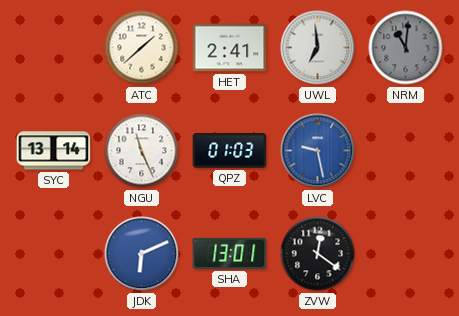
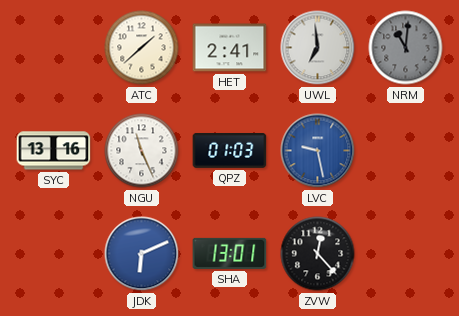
SYC: 13:14 -> 13:16
ZVW: 12:21 -> 12:23
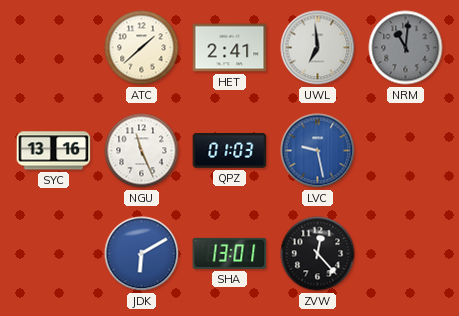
JDK: 6:11 -> 6:10
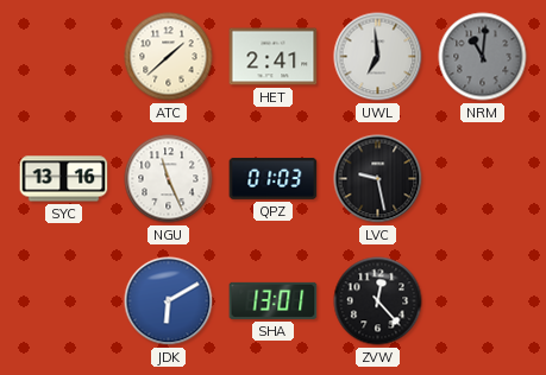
LVC dial: blue -> black
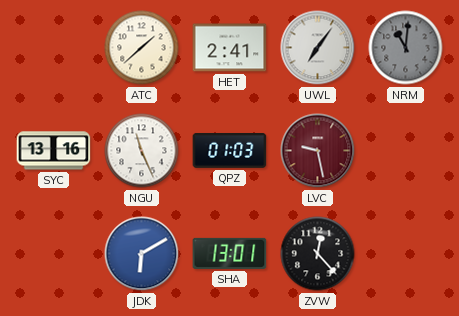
UWL: 6:59 -> 7:06
LVC dial: black -> burgundy
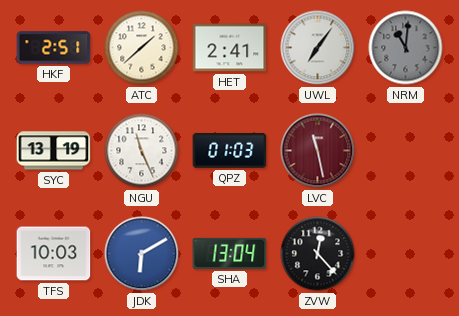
HKF: none -> 2:51
SYC: 13:16 -> 13:19
LVC: 9:28 -> 11:28
TFS: none -> 10:03
SHA: 13:01 -> 13:04
